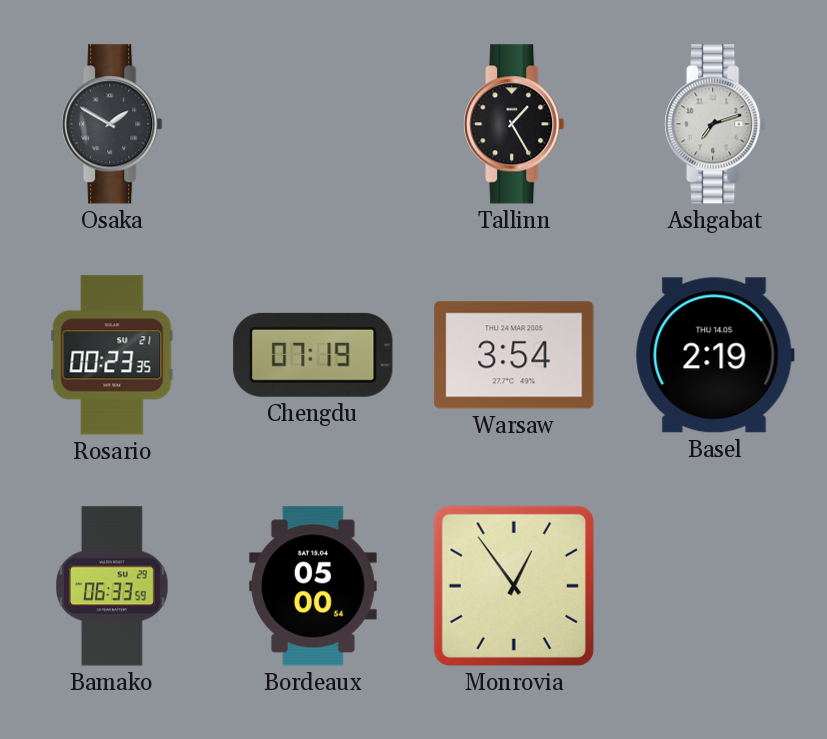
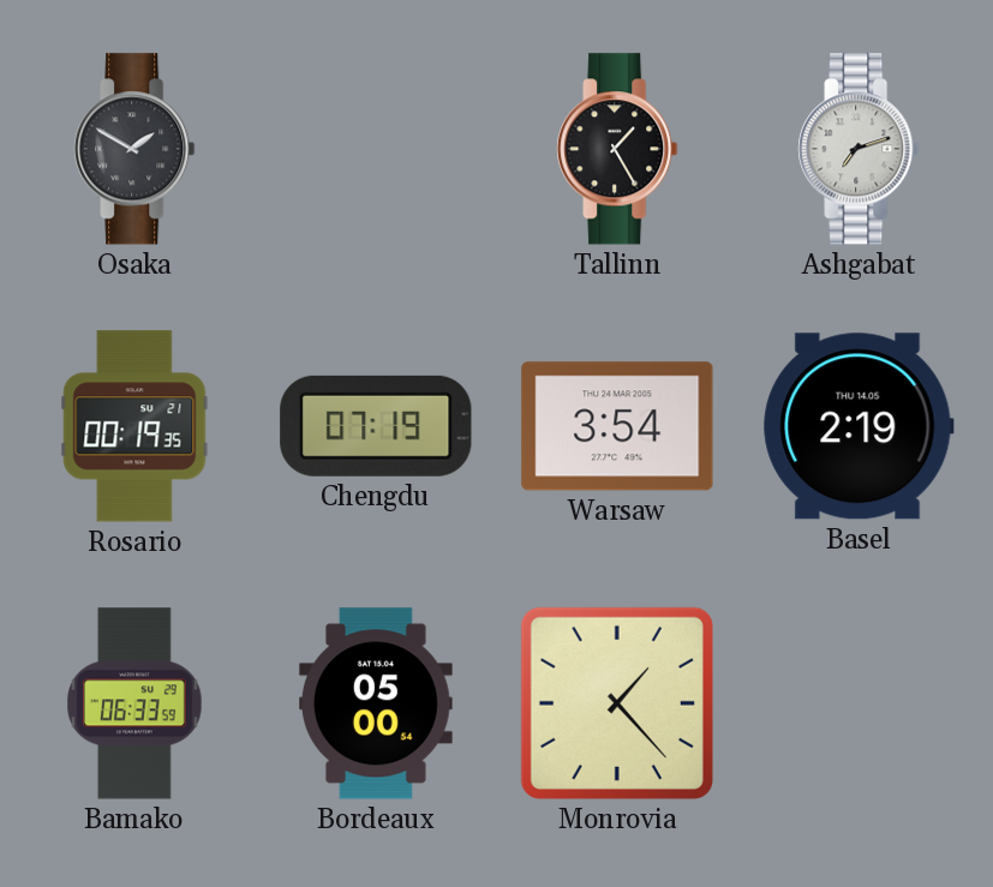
Rosario: 00:23 -> 00:19
Monrovia: 12:54 -> 1:23
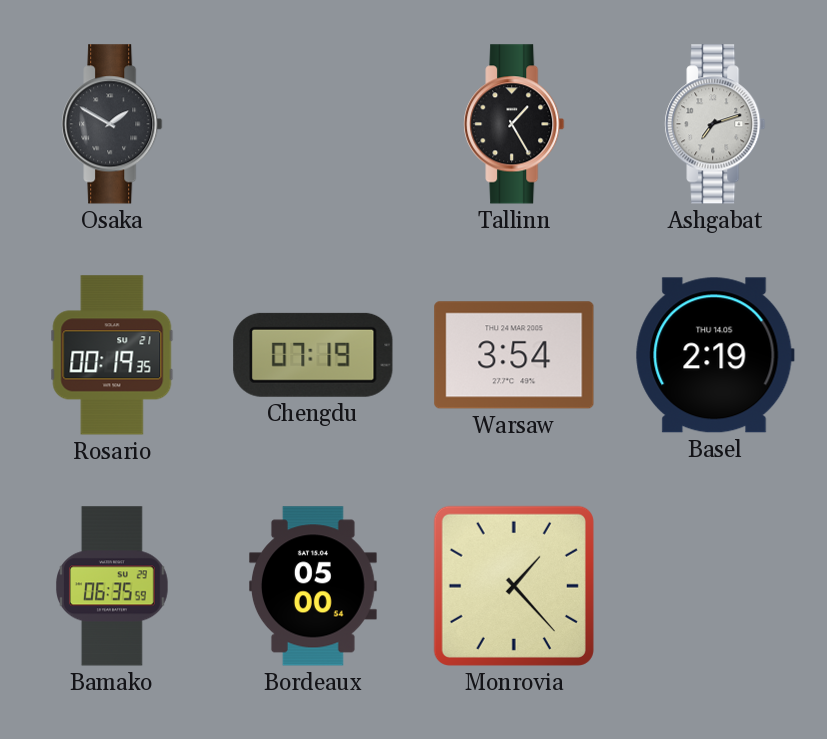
Bamako: 06:33 -> 06:35
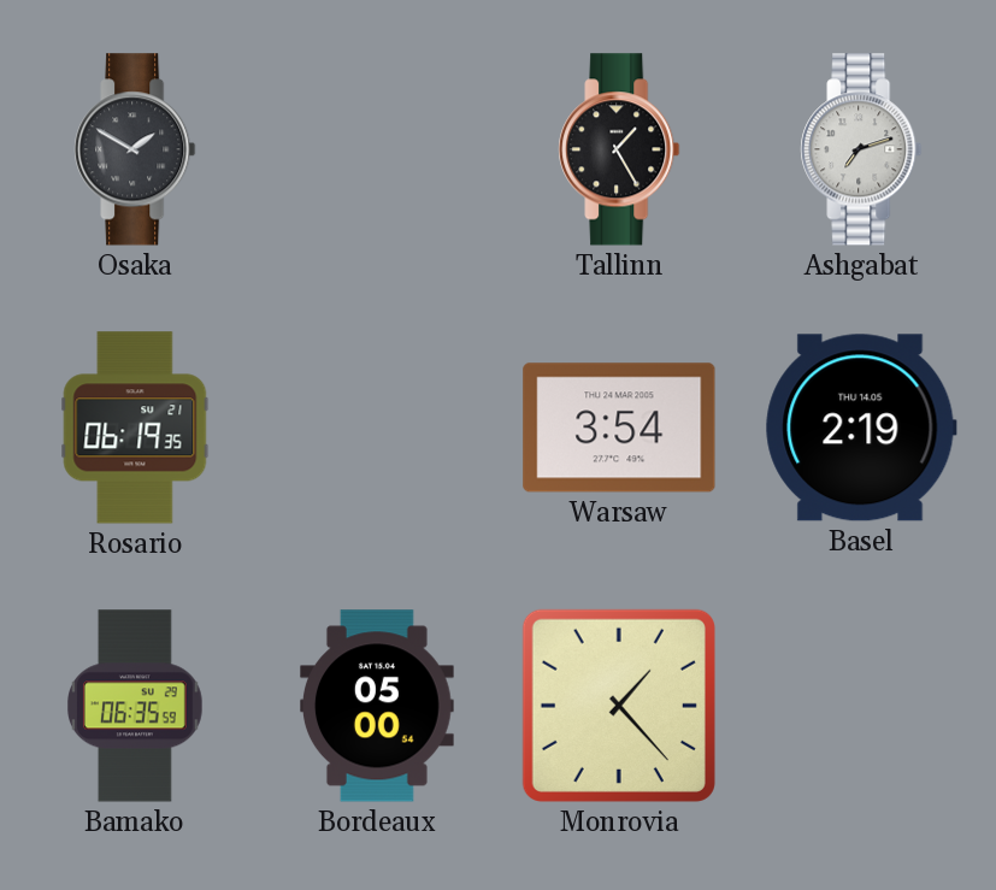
Rosario: 00:19 -> 06:19
Chengdu: 07:19 -> none
